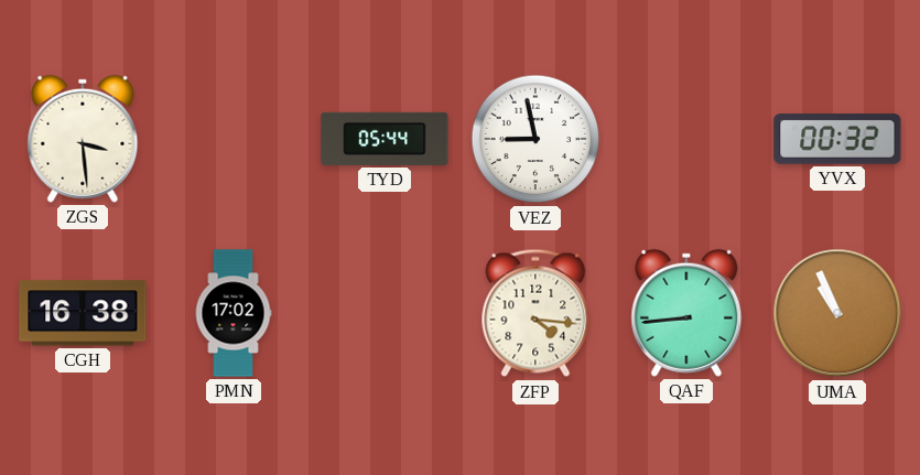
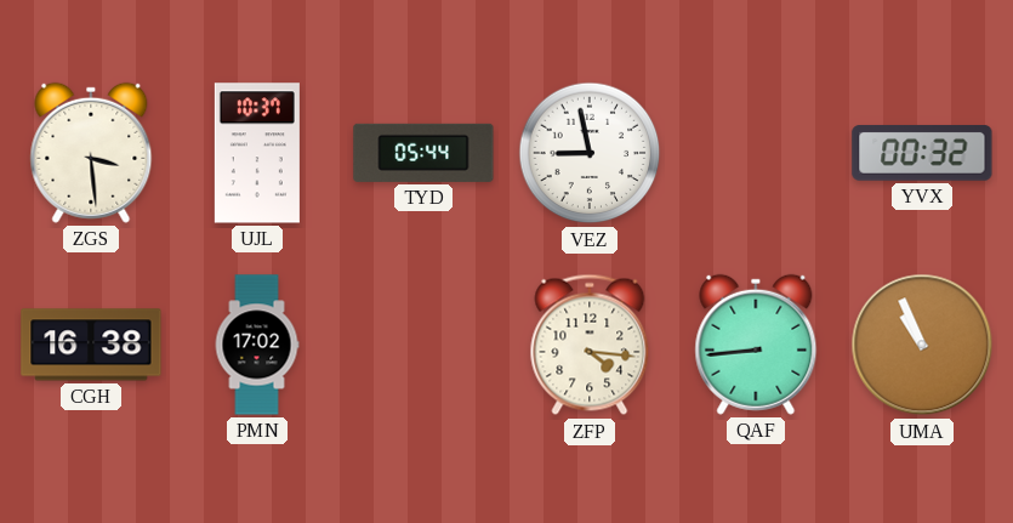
UJL: none -> 10:37
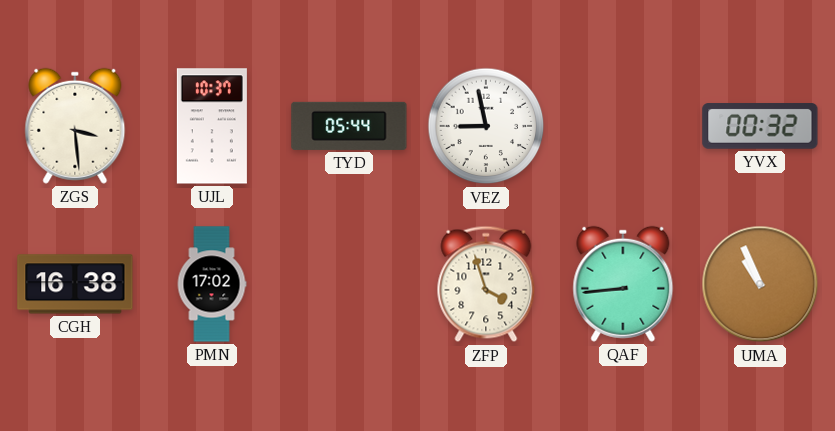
ZFP: 4:16 -> 3:57
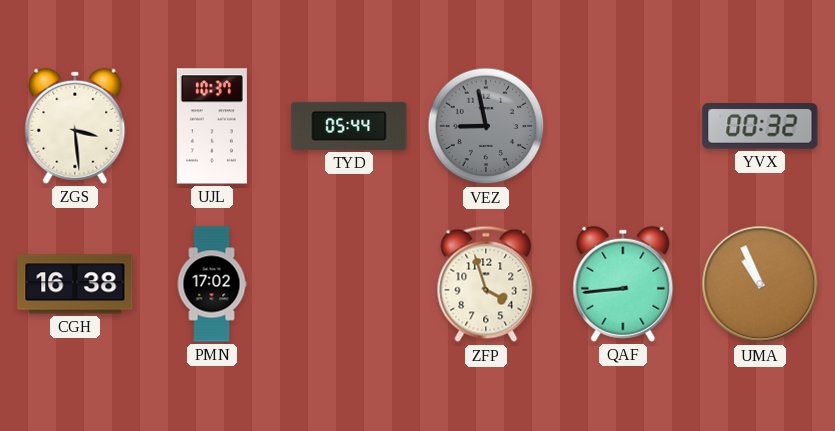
VEZ dial: white -> grey
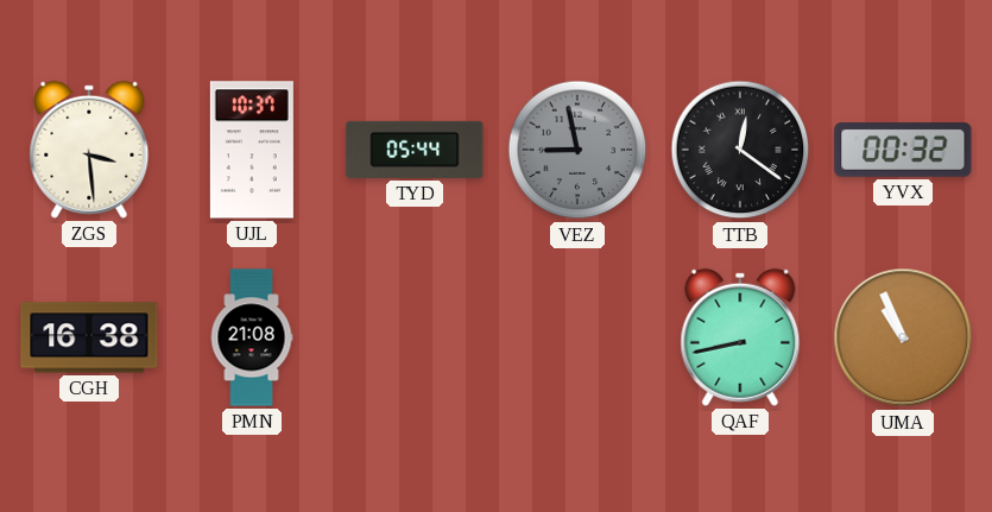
TTB: none -> 12:21
PMN: 17:02 -> 21:08
ZFP: 3:57 -> none
QAF: 8:44 -> 8:43
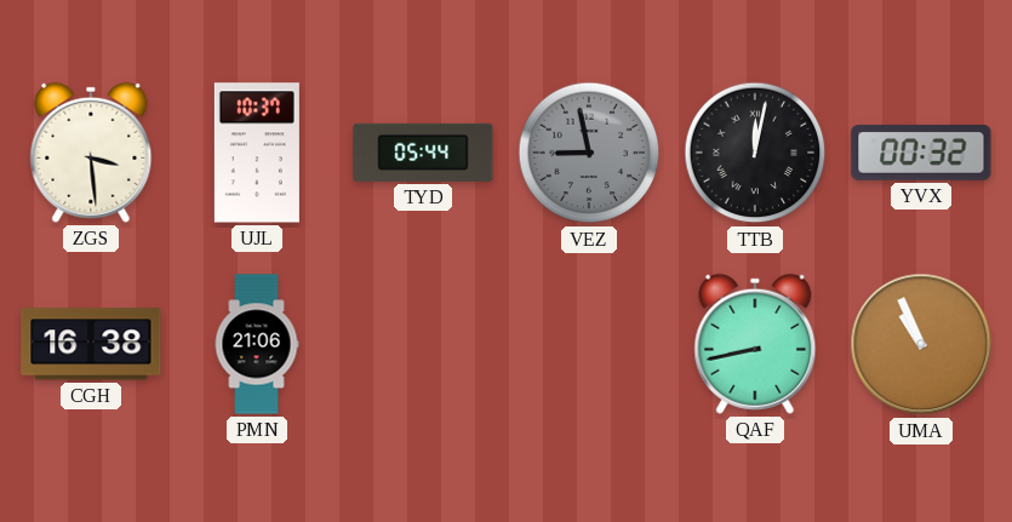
TTB: 12:21 -> 12:02
PMN: 21:08 -> 21:06
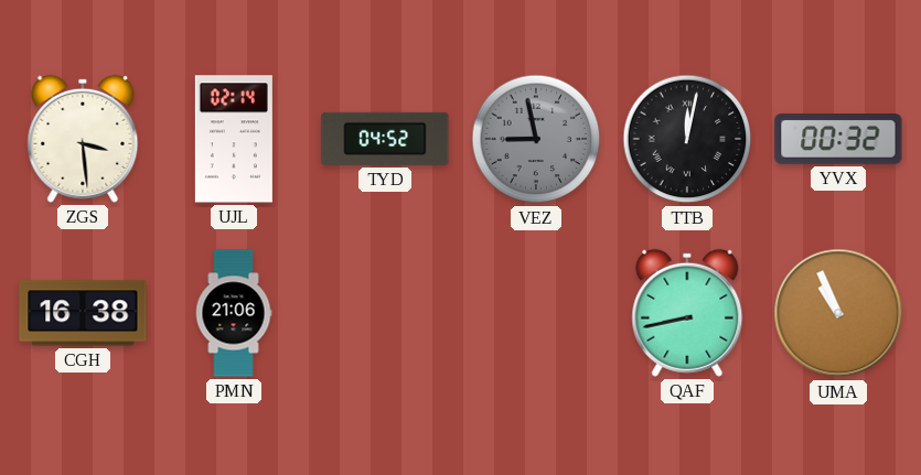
UJL: 10:37 -> 02:14
TYD: 05:44 -> 04:52
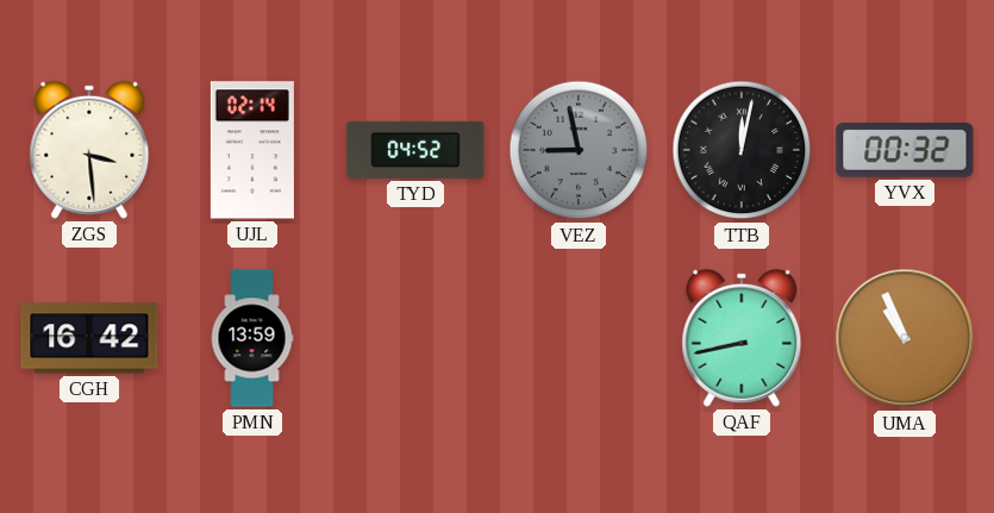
CGH: 16:38 -> 16:42
PMN: 21:06 -> 13:59
